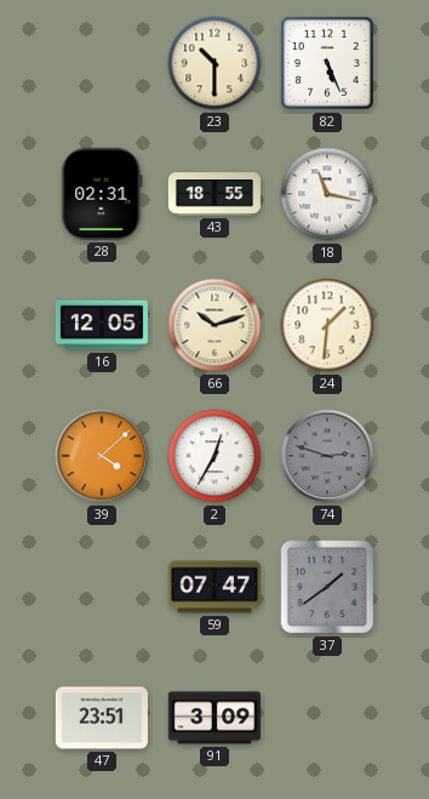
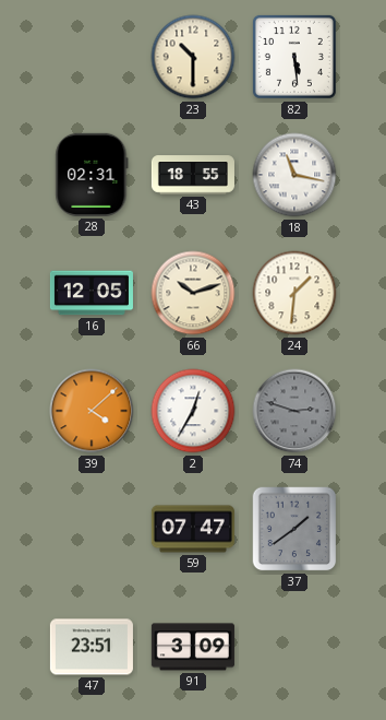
82: 5:26 -> 5:29
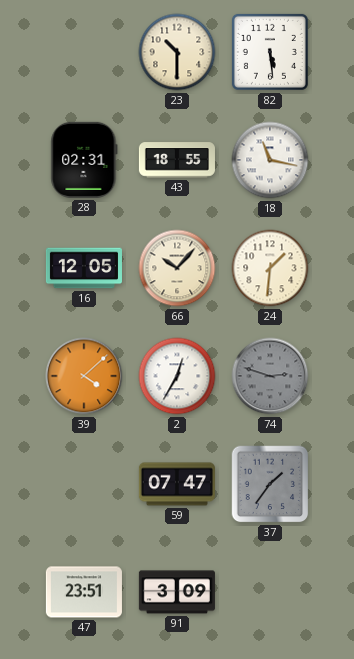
66: 10:12 -> 10:07
37: 1:39 -> 1:36
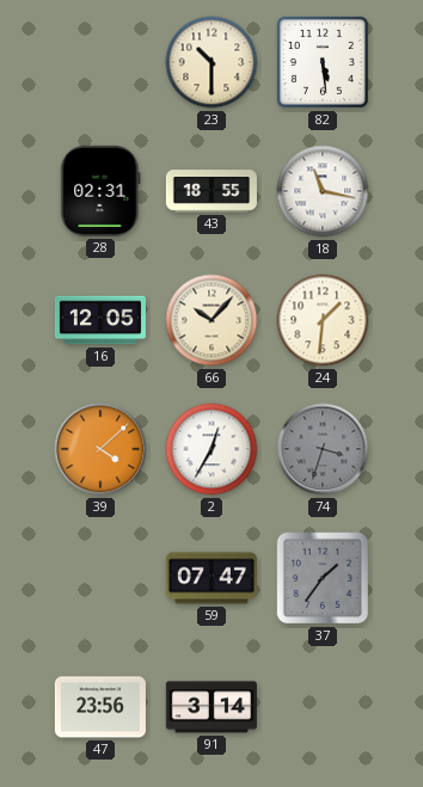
74: 2:48 -> 3:33
47: 23:51 -> 23:56
91: 3:09 -> 3:14
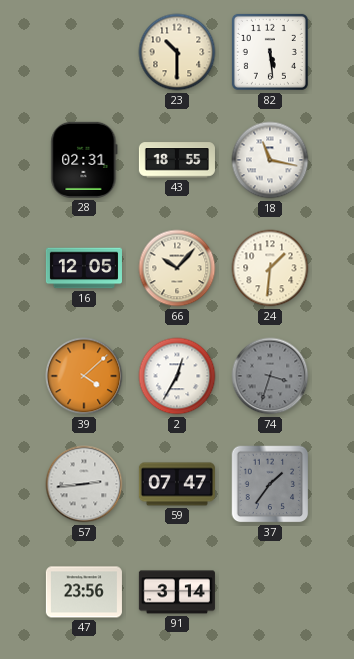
57: none -> 2:44
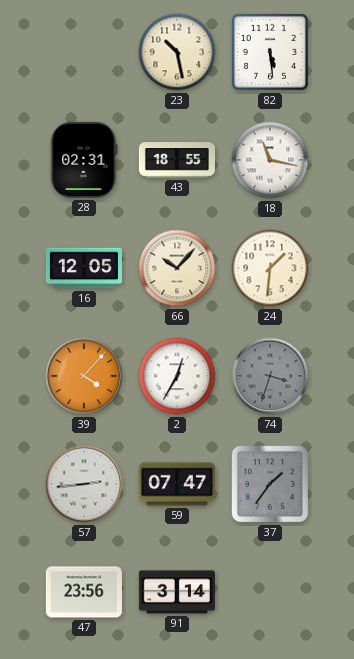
23: 10:30 -> 10:28
39: 4:08 -> 4:07
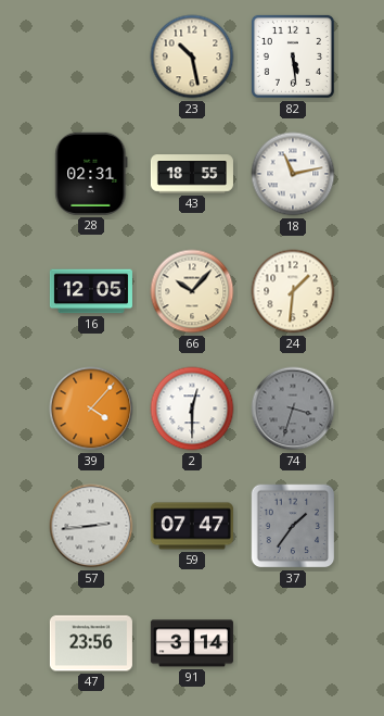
18: 11:17 -> 11:13
2: 12:35 -> 12:30
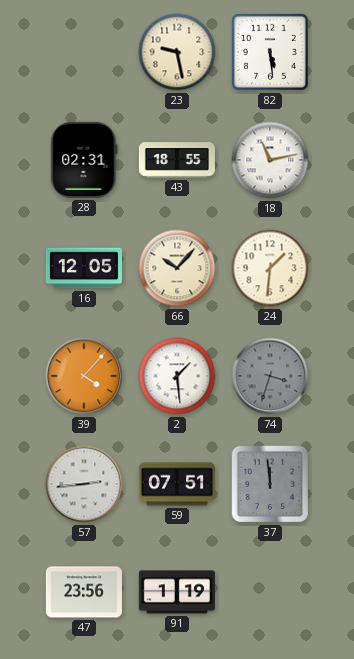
23: 10:28 -> 9:28
2: 12:30 -> 1:29
59: 07:47 -> 07:51
37: 1:36 -> 11:59
91: 3:14 -> 1:19
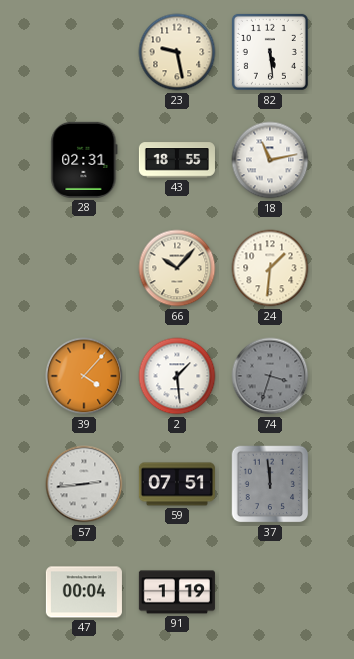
16: 12:05 -> none
47: 23:56 -> 00:04
